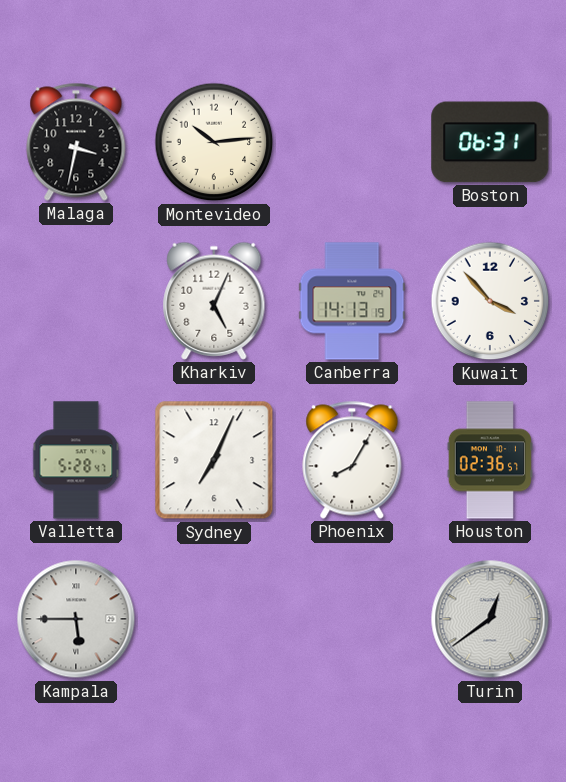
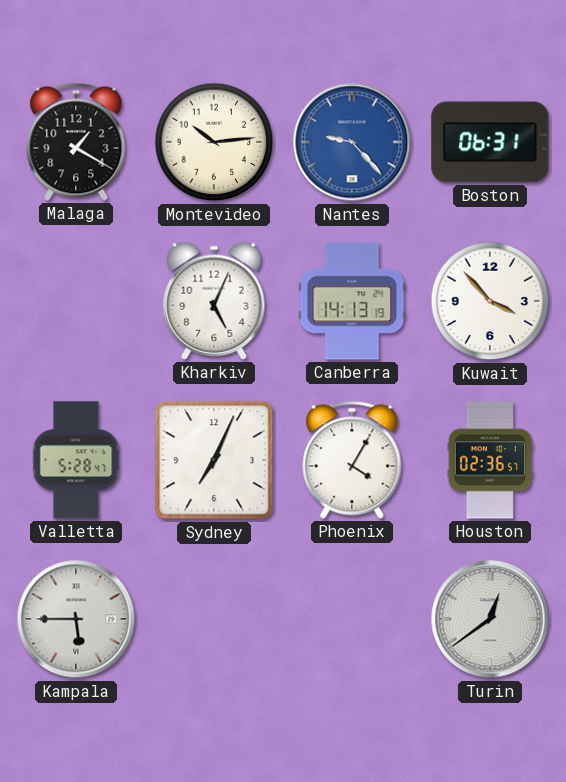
Malaga: 3:32 -> 1:20
Nantes: none -> 9:23
Phoenix: 8:05 -> 4:05
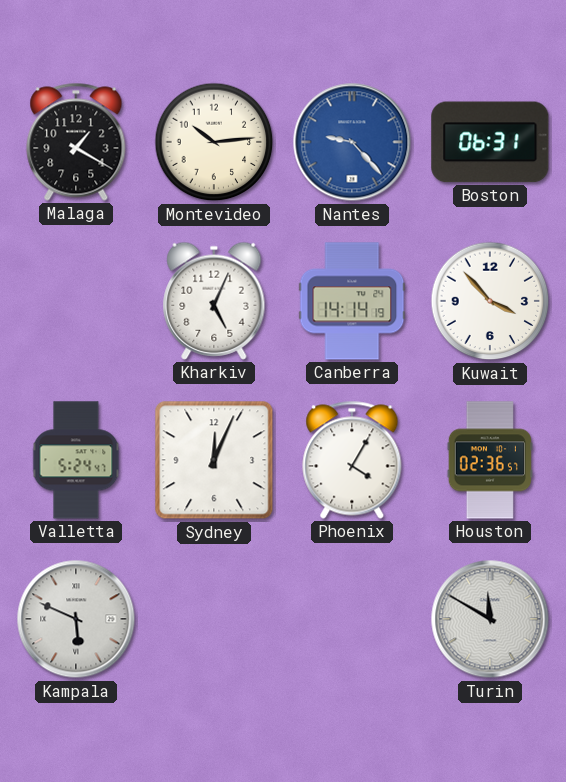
Canberra: 14:13 -> 14:14
Valletta: 5:28 -> 5:24
Sydney: 7:04 -> 12:04
Kampala: 5:45 -> 5:49
Turin: 12:39 -> 11:50
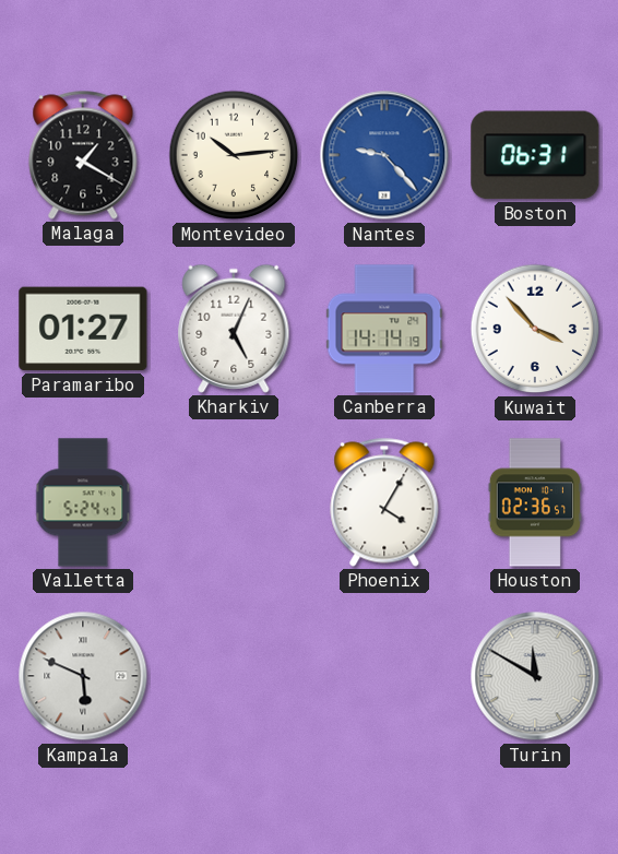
Paramaribo: none -> 01:27
Sydney: 12:04 -> none
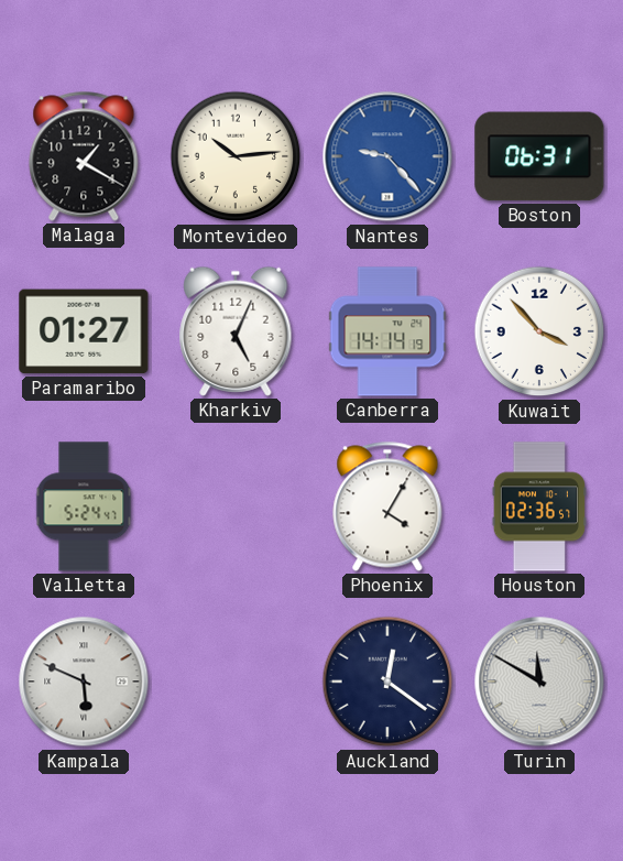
Auckland: none -> 12:21
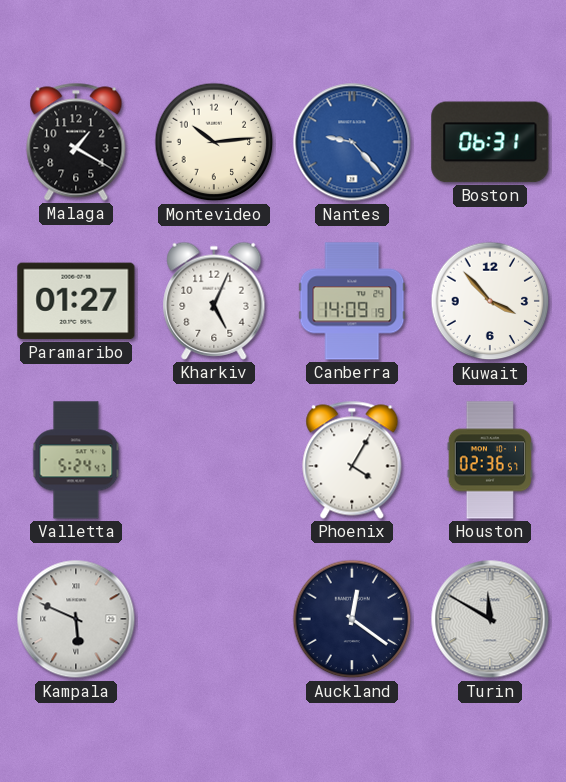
Canberra: 14:14 -> 14:09
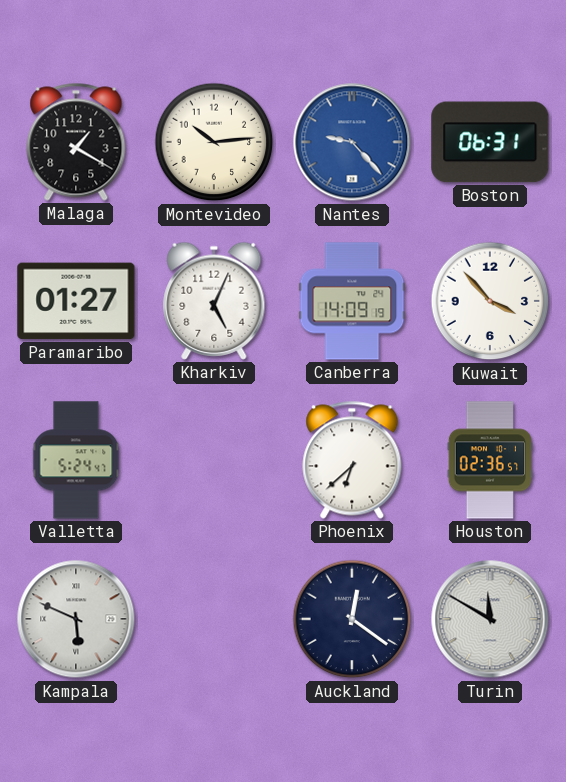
Phoenix: 4:05 -> 6:38
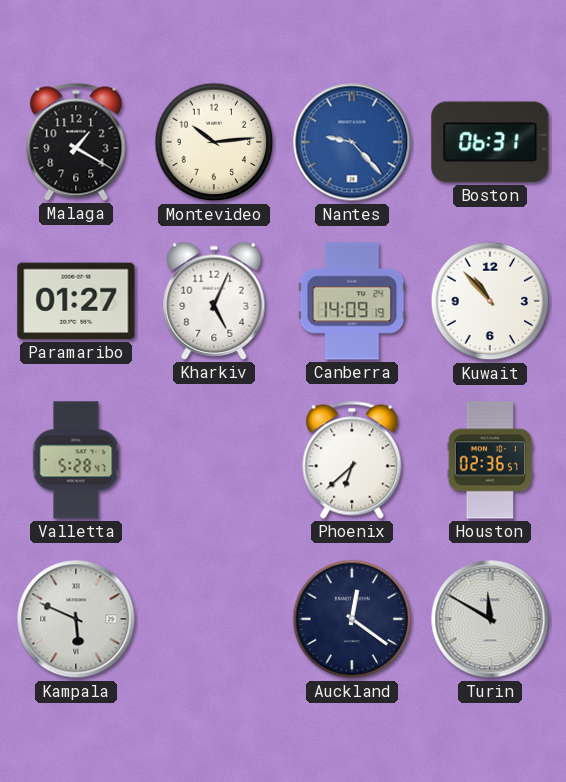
Kuwait: 3:53 -> 10:53
Valletta: 5:24 -> 5:28
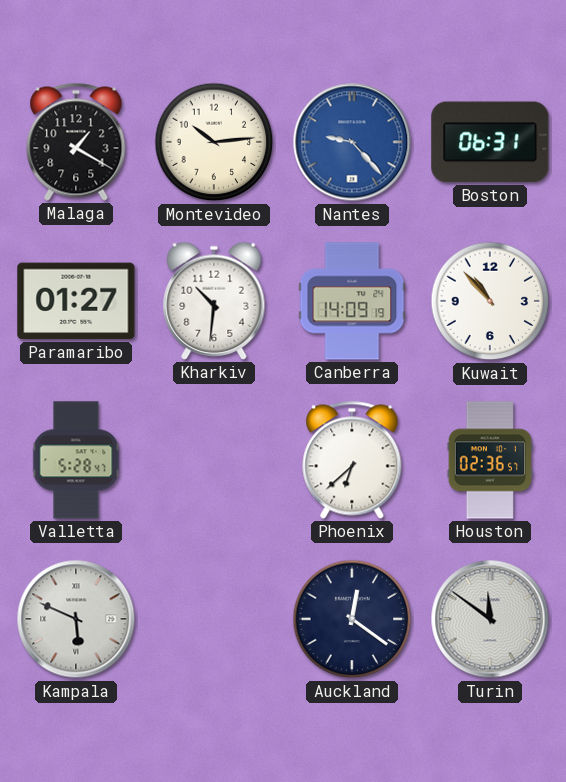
Kharkiv: 5:04 -> 10:31
Turin: 11:50 -> 11:51
